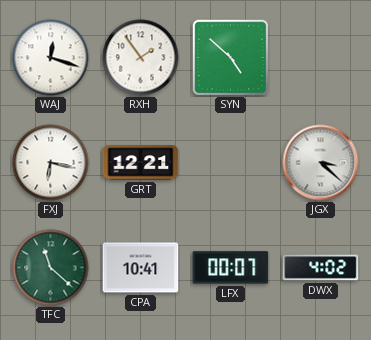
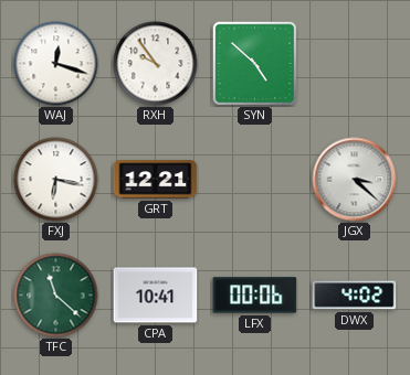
RXH: 1:54 -> 9:54
LFX: 00:07 -> 00:06
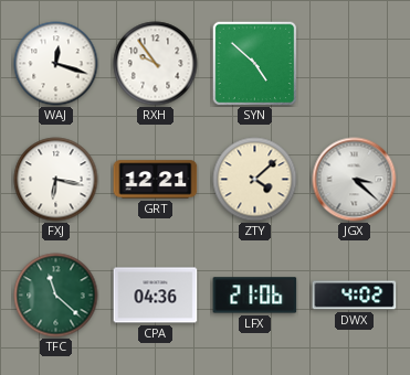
ZTY: none -> 4:08
CPA: 10:41 -> 04:36
LFX: 00:06 -> 21:06
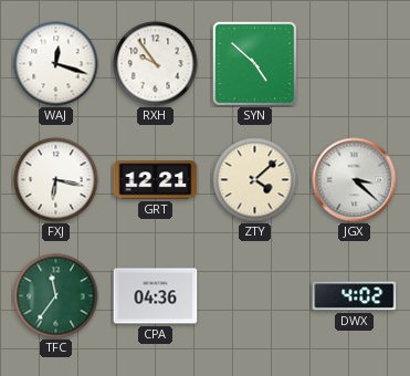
TFC: 11:22 -> 11:36
LFX: 21:06 -> none
